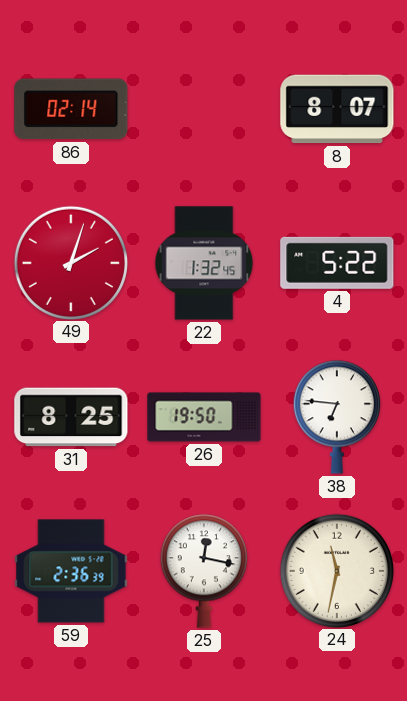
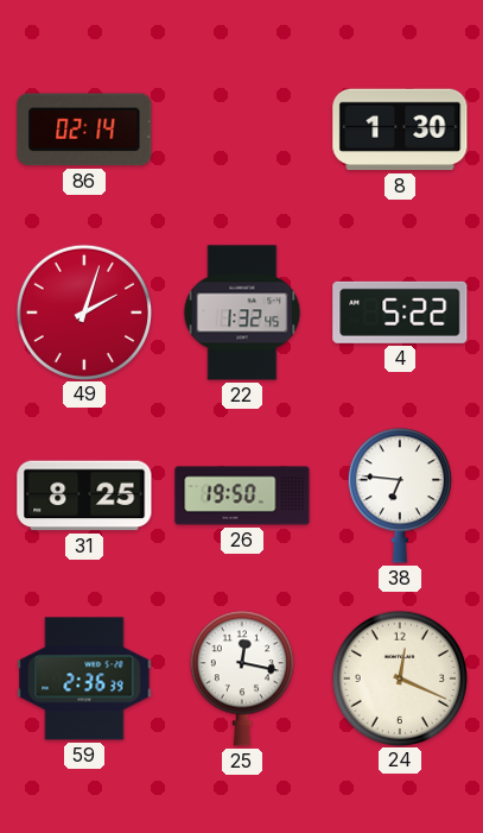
8: 8:07 -> 1:30
24: 11:32 -> 12:19
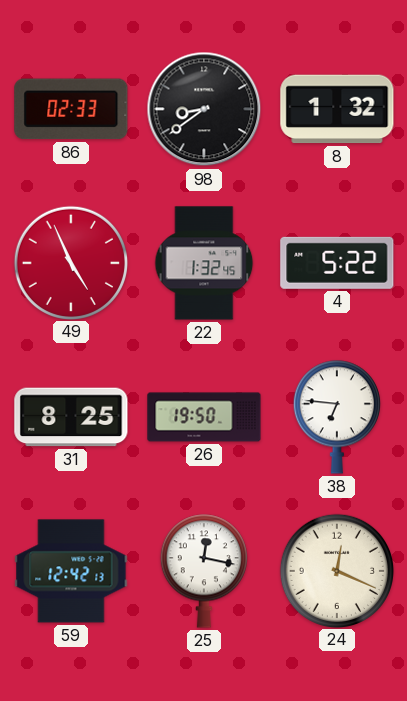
86: 02:14 -> 02:33
98: none -> 8:39
8: 1:30 -> 1:32
49: 2:03 -> 4:56
59: 2:36 -> 12:42
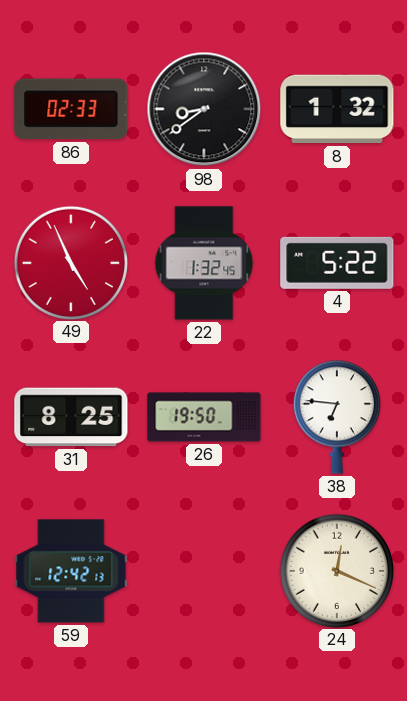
25: 12:17 -> none
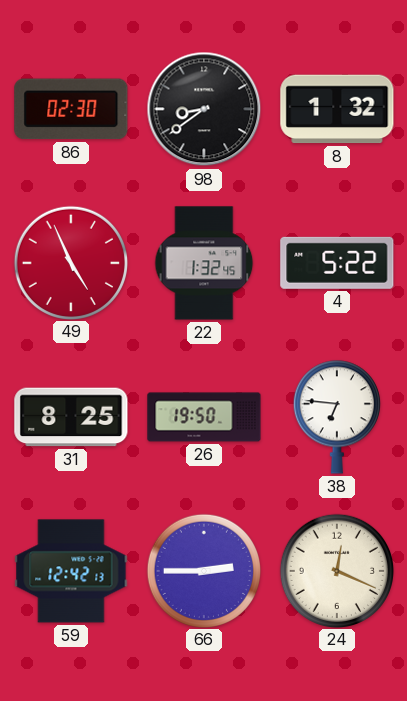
86: 02:33 -> 02:30
66: none -> 2:45
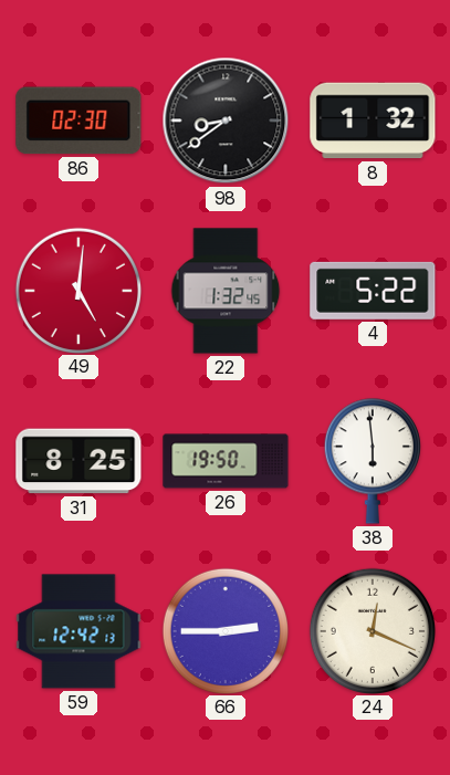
49: 4:56 -> 5:01
38: 6:46 -> 5:59
